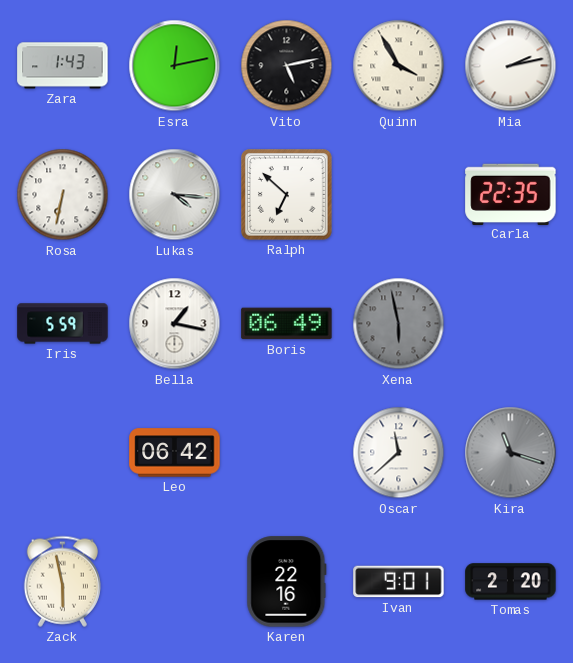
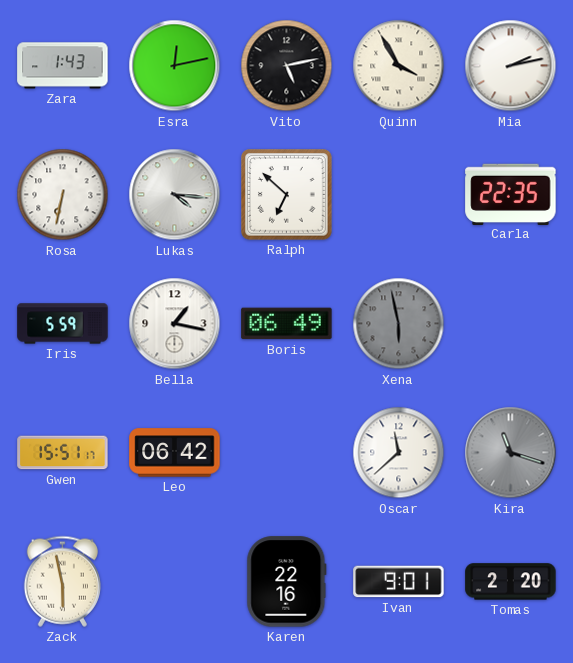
Gwen: none -> 15:51
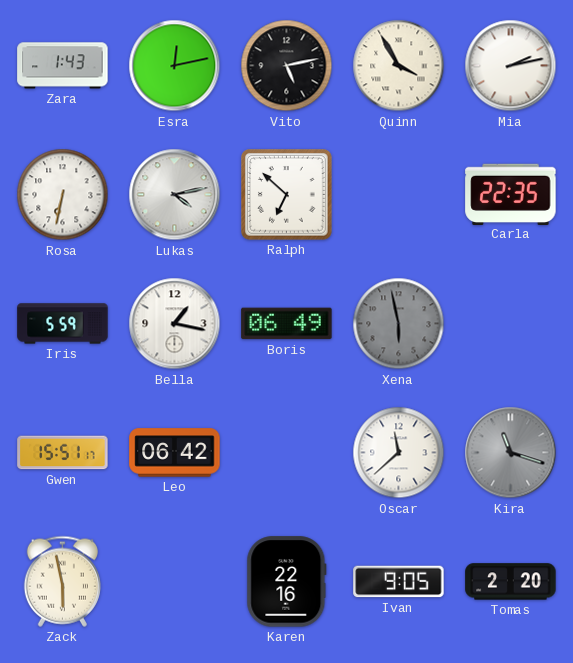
Lukas: 4:16 -> 4:13
Ivan: 9:01 -> 9:05
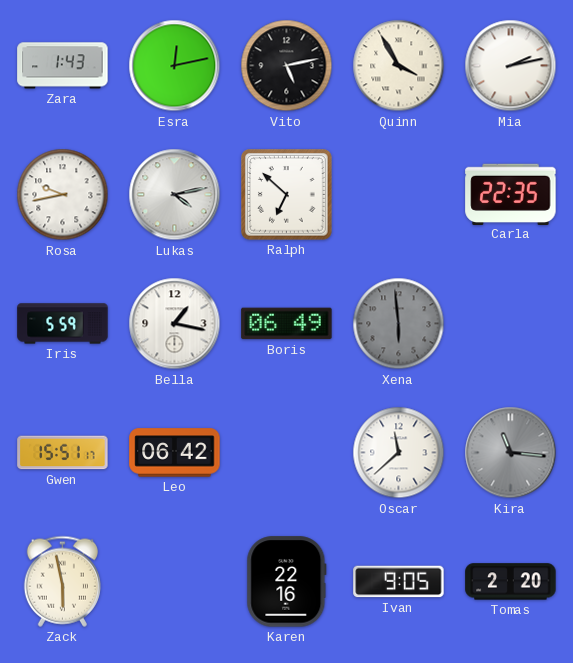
Rosa: 6:32 -> 9:43
Xena: 5:58 -> 5:59
Kira: 11:18 -> 11:16
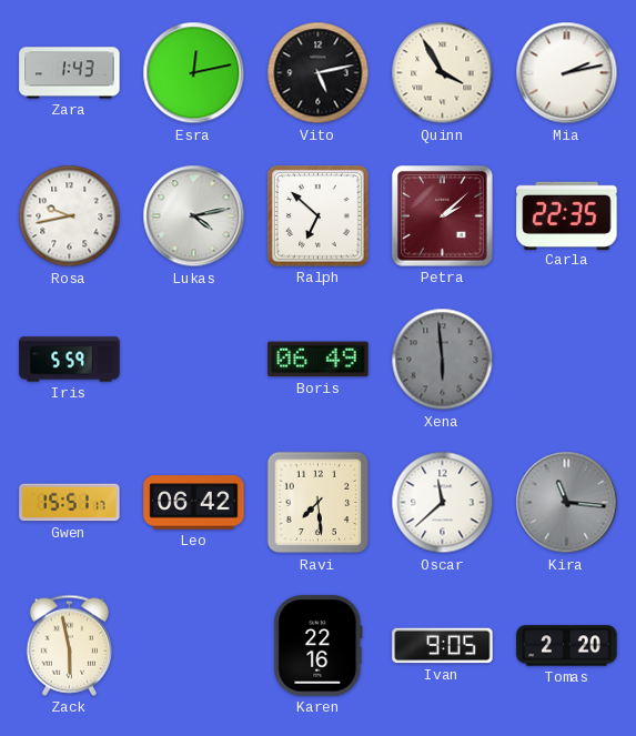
Petra: none -> 2:08
Bella: 1:17 -> none
Ravi: none -> 7:29
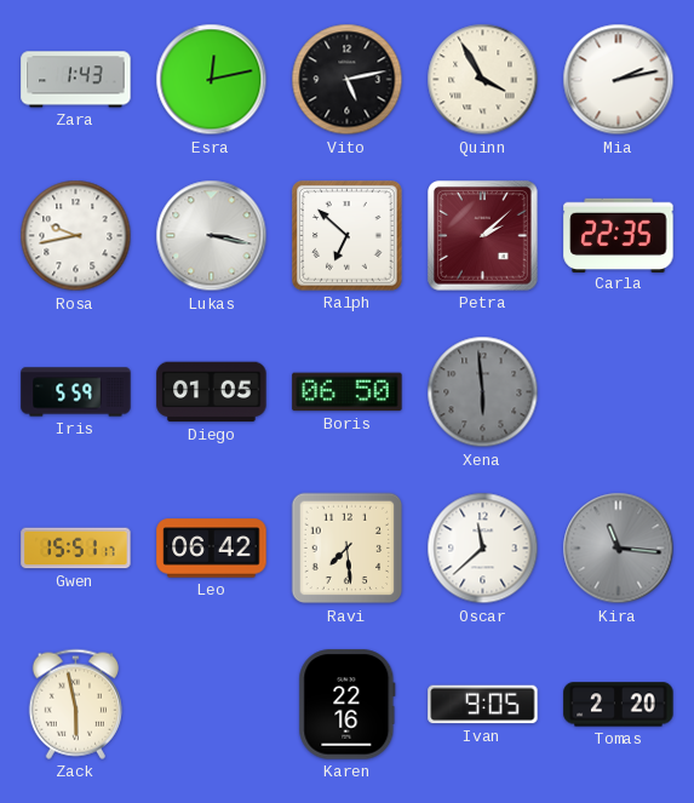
Lukas: 4:13 -> 3:17
Diego: none -> 01:05
Boris: 06:49 -> 06:50
